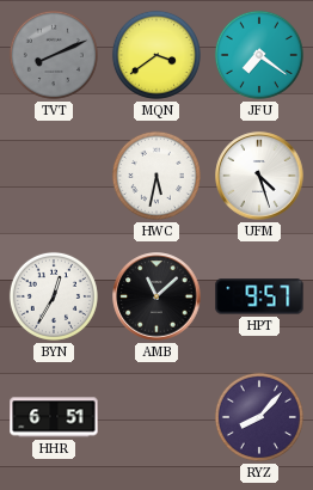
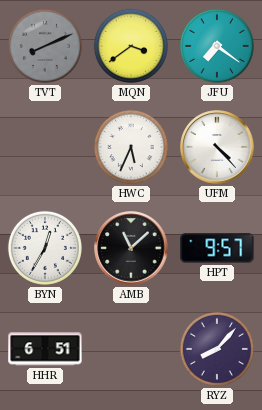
HWC: 5:32 -> 5:34
UFM: 4:27 -> 4:23
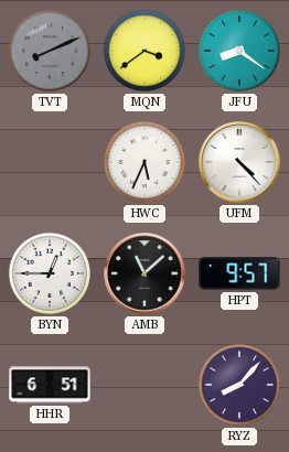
JFU: 7:21 -> 8:21
BYN: 12:35 -> 12:45
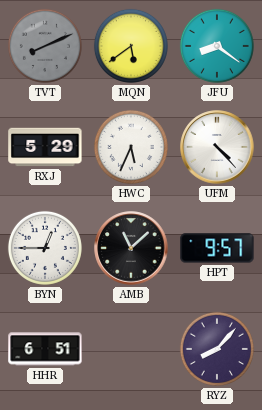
MQN: 3:39 -> 5:39
RXJ: none -> 5:29
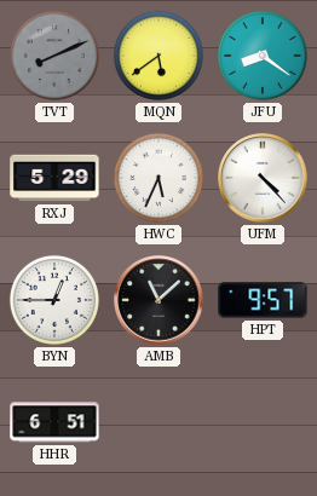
RYZ: 8:07 -> none
